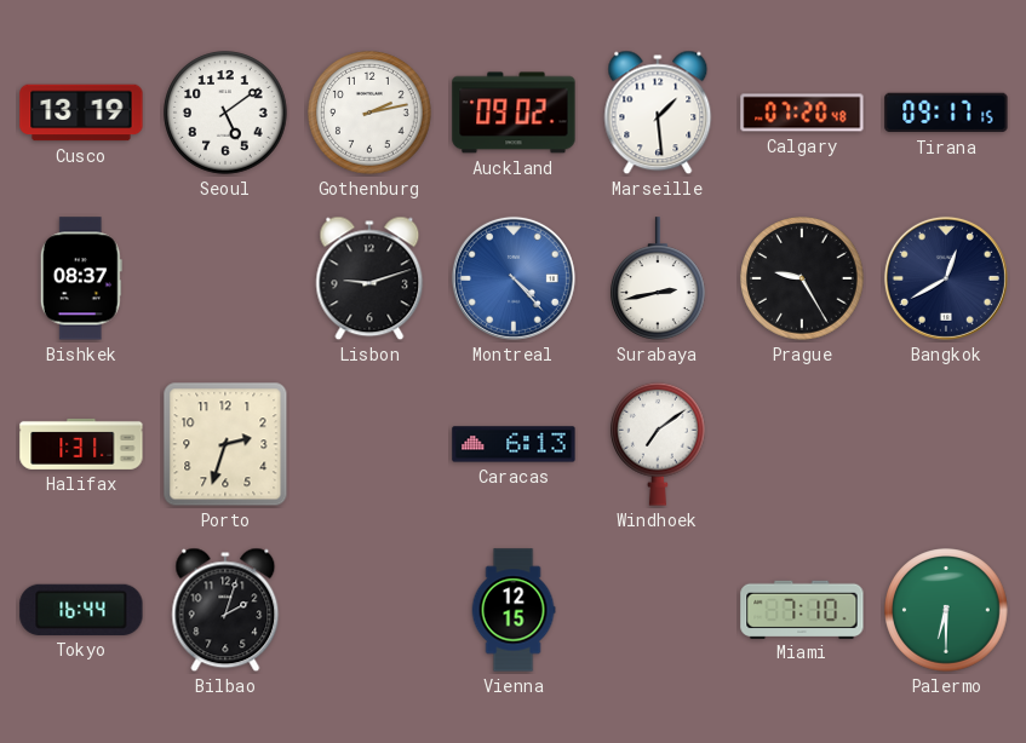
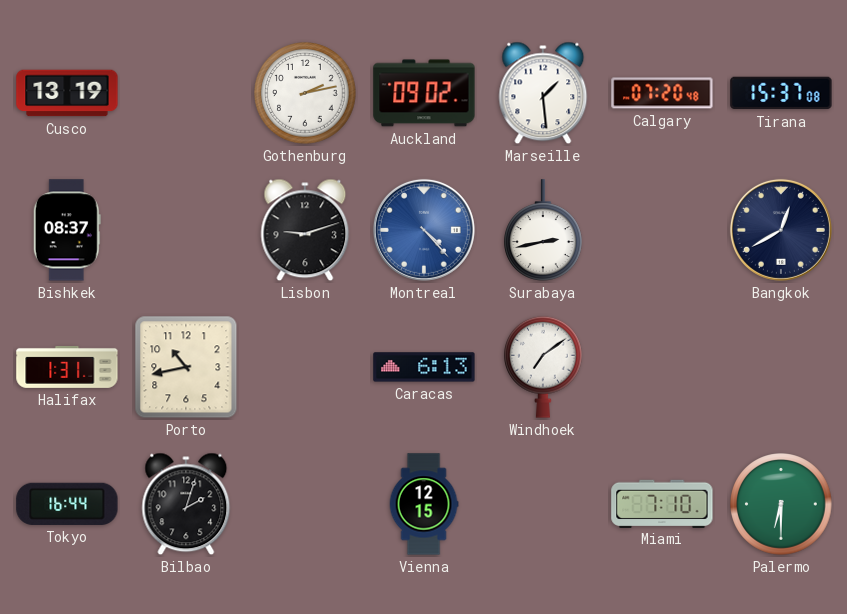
Seoul: 5:09 -> none
Tirana: 09:17 -> 15:37
Prague: 9:25 -> none
Porto: 2:33 -> 10:43
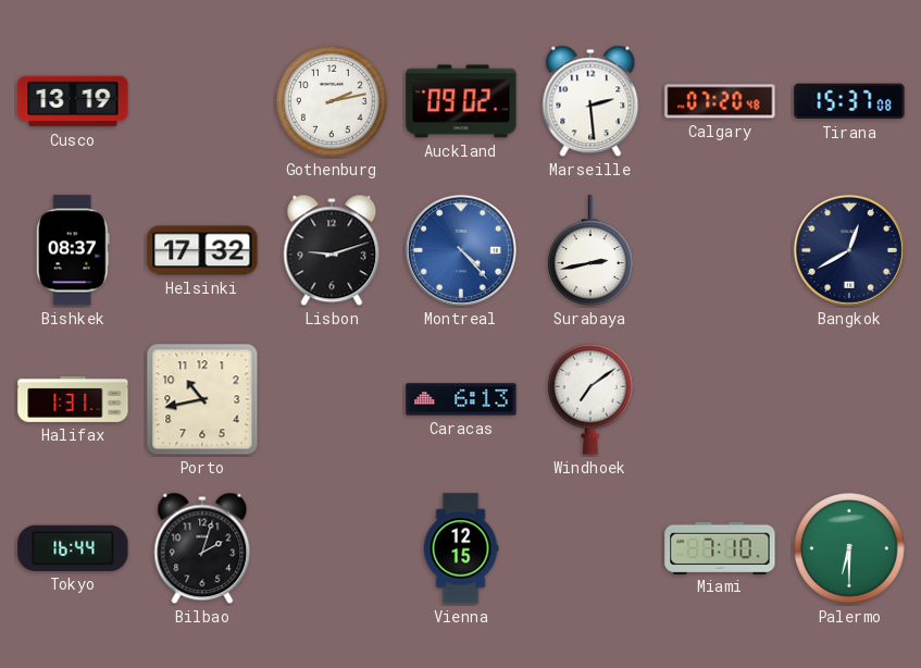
Marseille: 1:29 -> 2:29
Helsinki: none -> 17:32
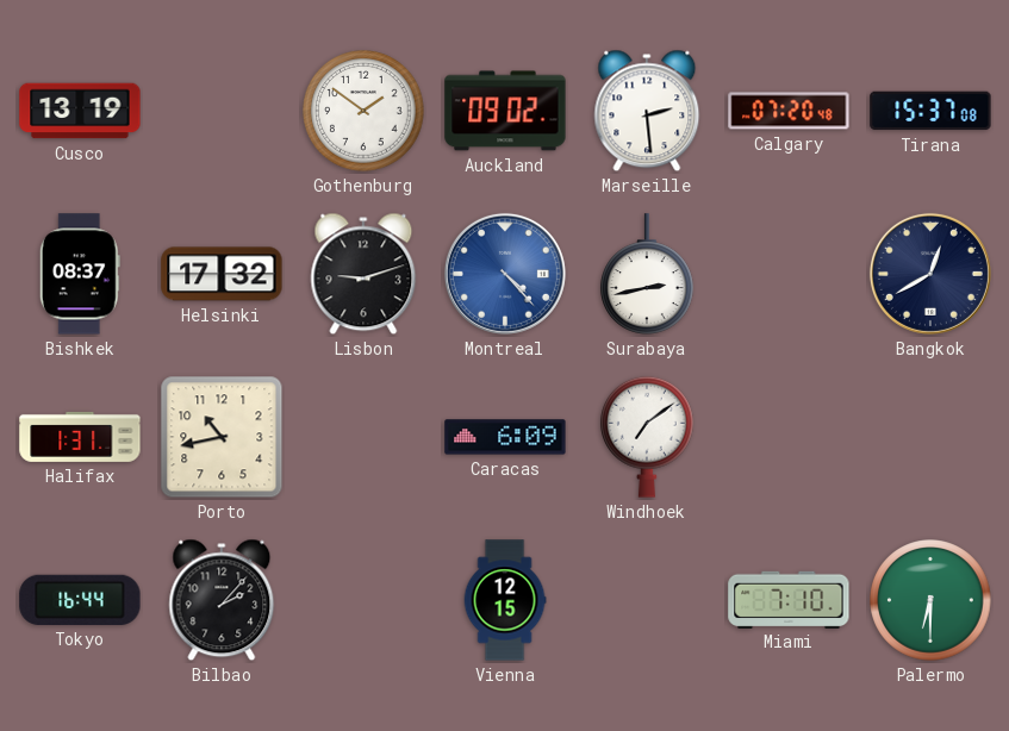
Gothenburg: 2:13 -> 1:51
Caracas: 6:13 -> 6:09
Bilbao: 2:03 -> 2:07
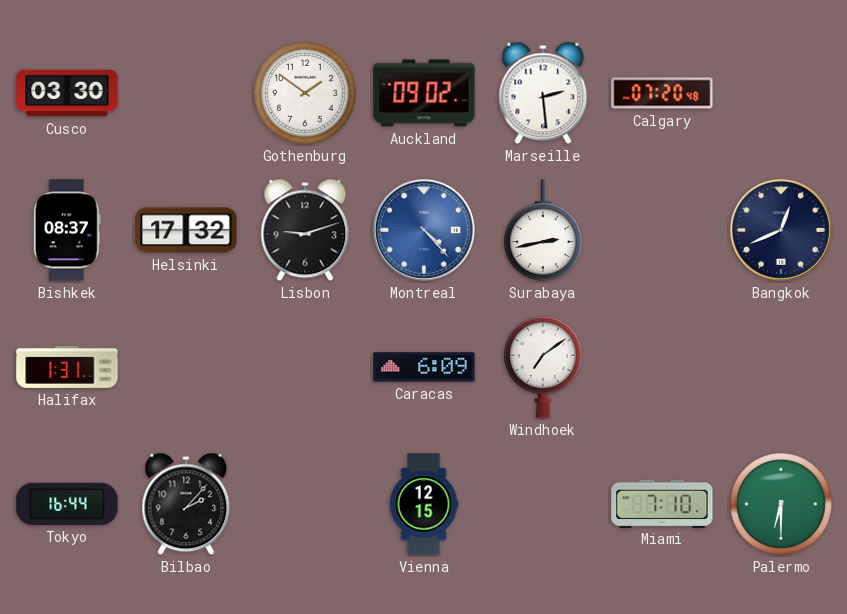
Cusco: 13:19 -> 03:30
Tirana: 15:37 -> none
Bangkok: 12:40 -> 12:41
Porto: 10:43 -> none
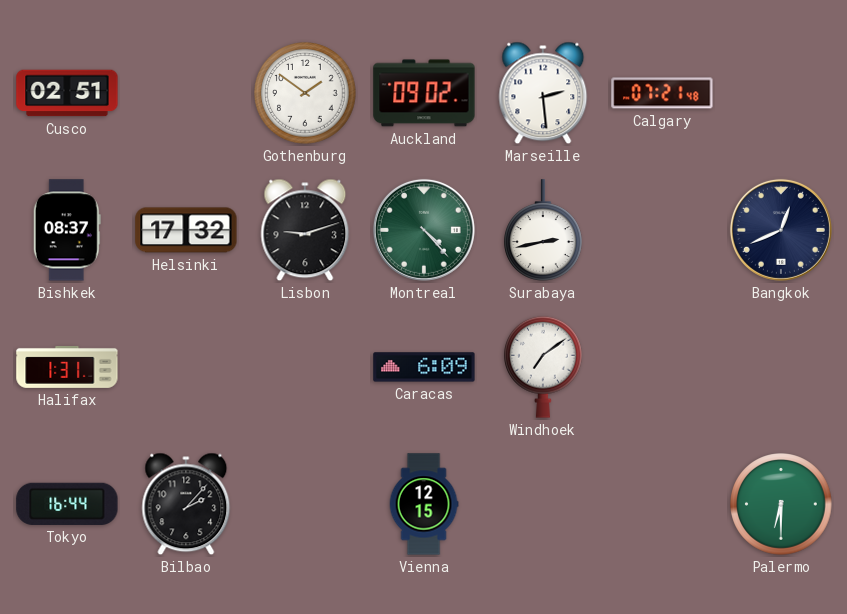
Cusco: 03:30 -> 02:51
Calgary: 07:20 -> 07:21
Montreal dial: blue -> green
Miami: 7:10 -> none
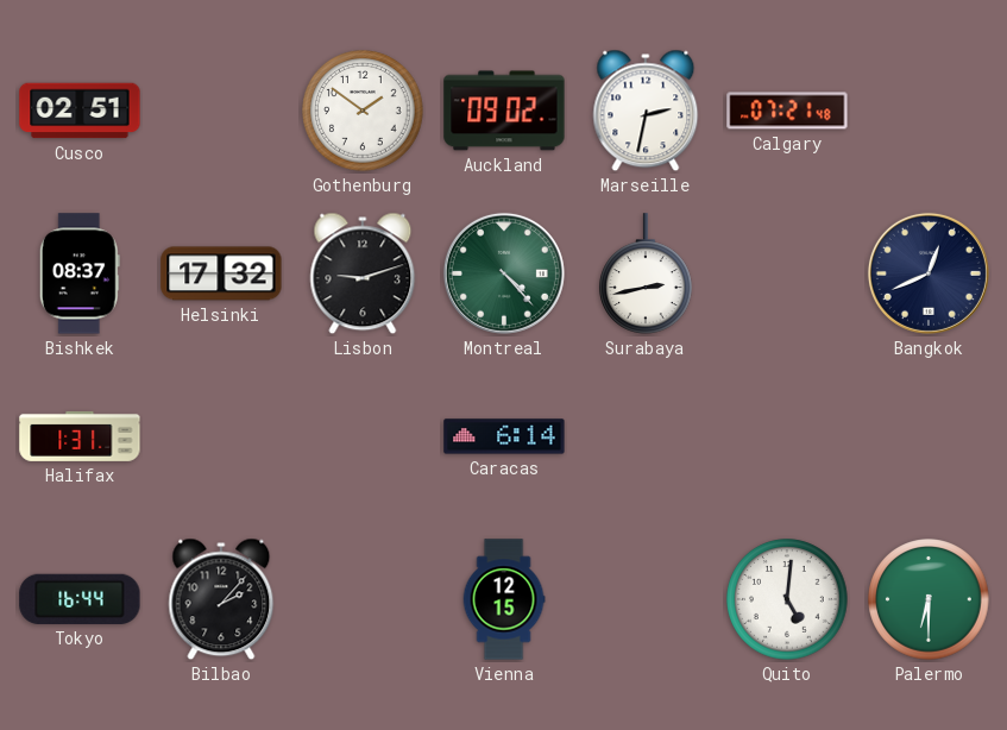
Marseille: 2:29 -> 2:32
Caracas: 6:09 -> 6:14
Windhoek: 7:09 -> none
Quito: none -> 5:01
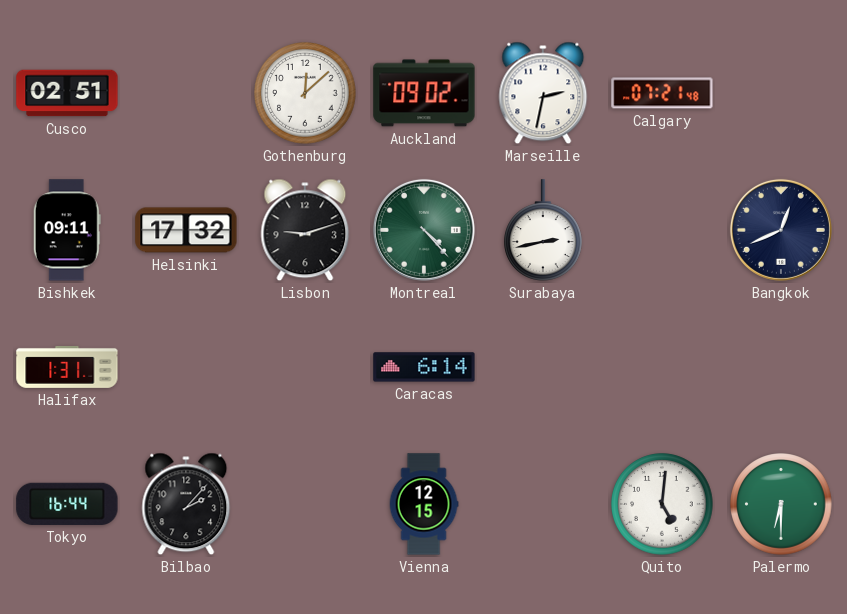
Gothenburg: 1:51 -> 12:08
Bishkek: 08:37 -> 09:11
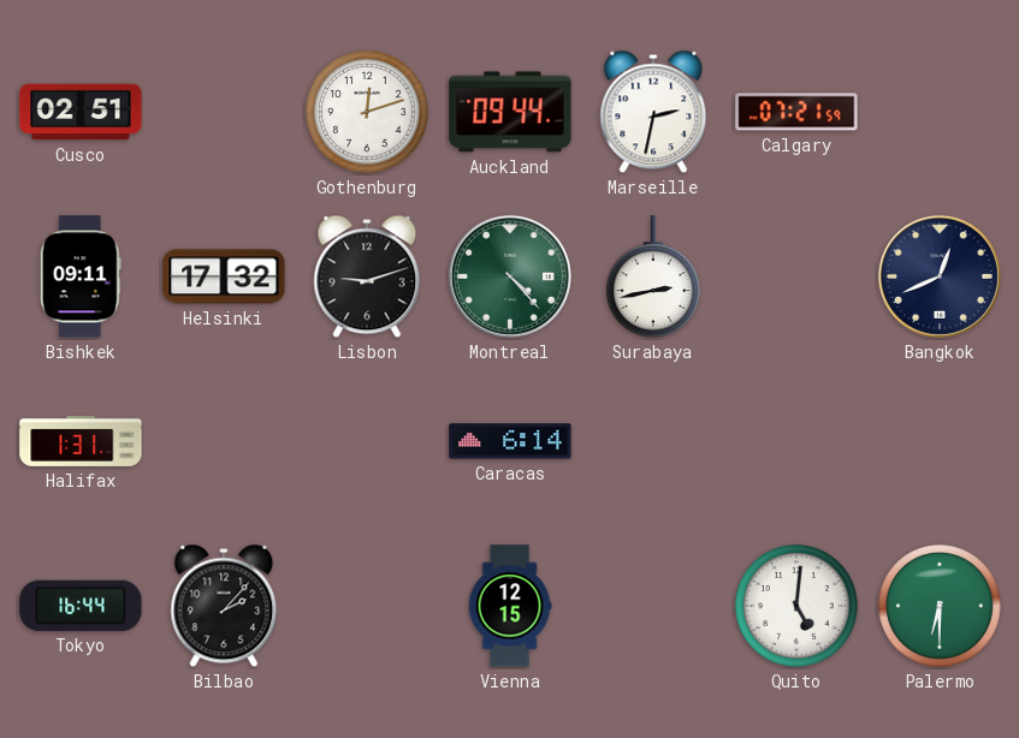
Gothenburg: 12:08 -> 12:12
Auckland: 09:02 -> 09:44
Calgary: 07:21:48 -> 07:21:59
